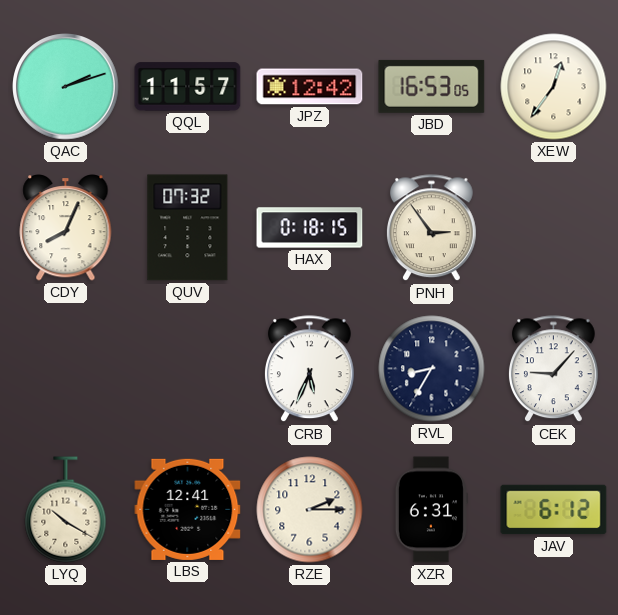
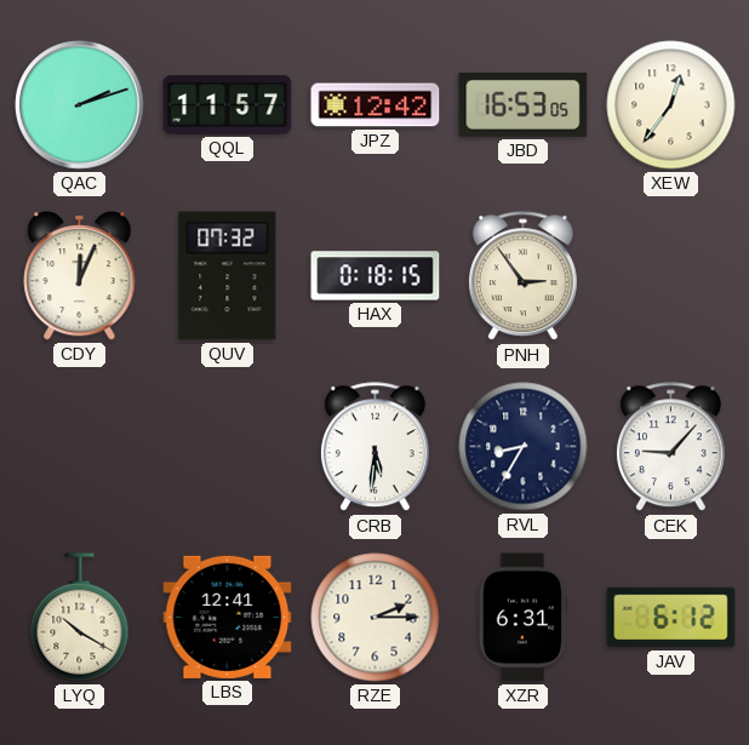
CDY: 8:04 -> 12:04
CRB: 5:34 -> 5:31
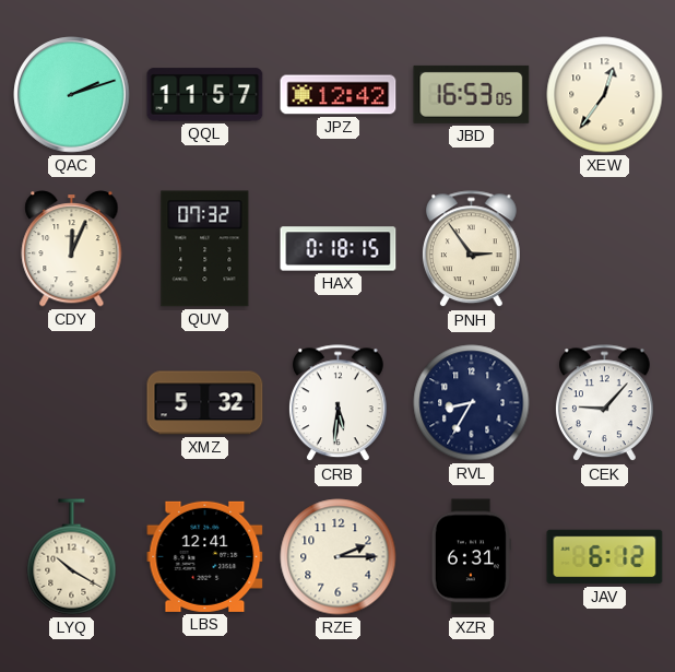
XMZ: none -> 5:32
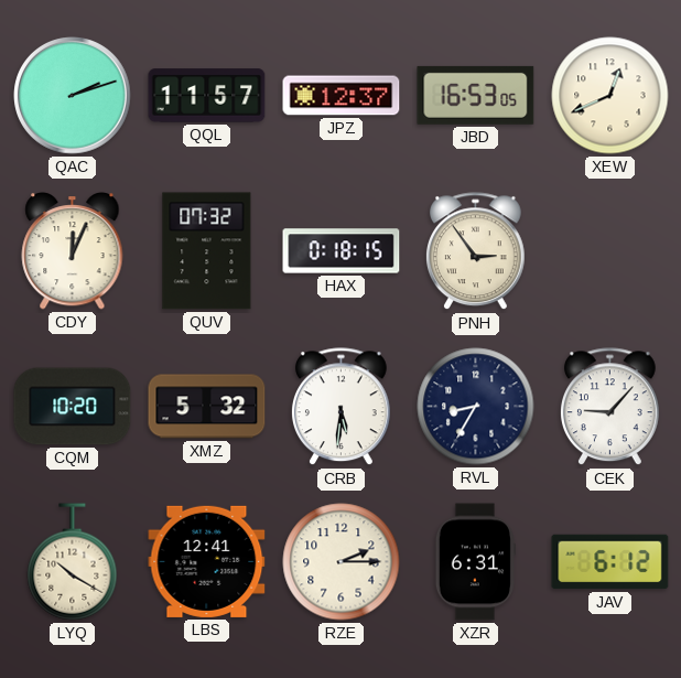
JPZ: 12:42 -> 12:37
XEW: 12:36 -> 12:41
CQM: none -> 10:20
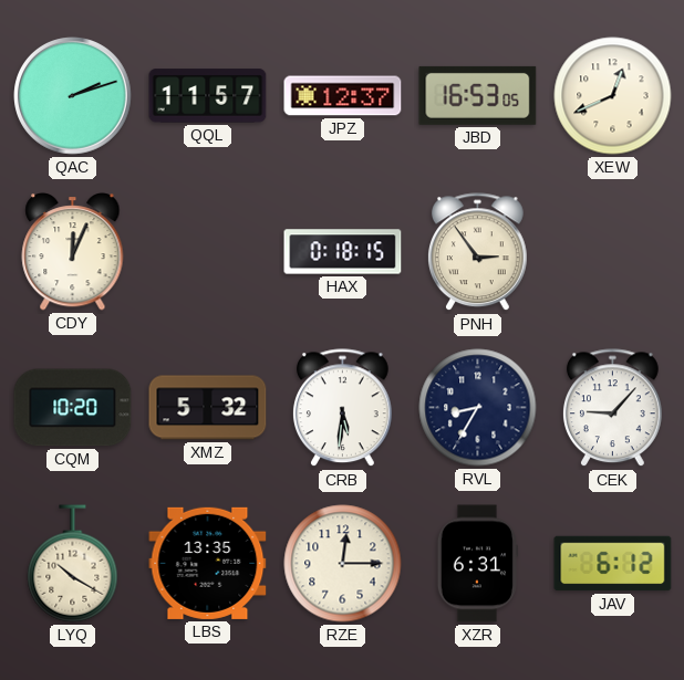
QUV: 07:32 -> none
LBS: 12:41 -> 13:35
RZE: 2:15 -> 12:15
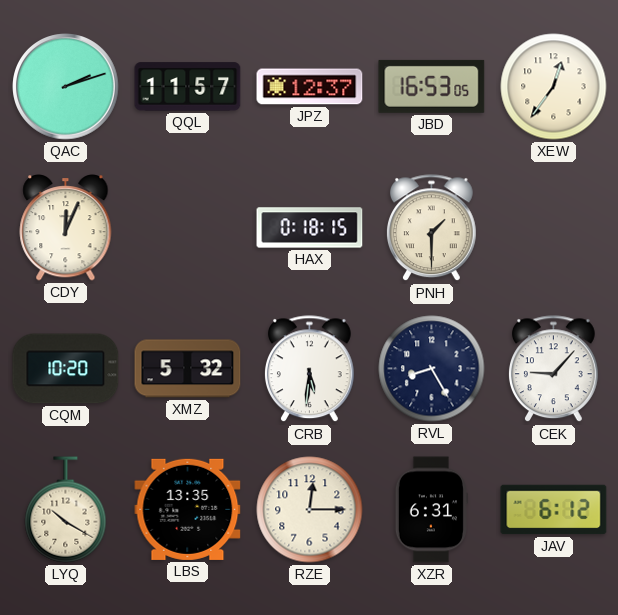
XEW: 12:41 -> 12:36
PNH: 2:54 -> 1:30
RVL: 8:35 -> 8:25
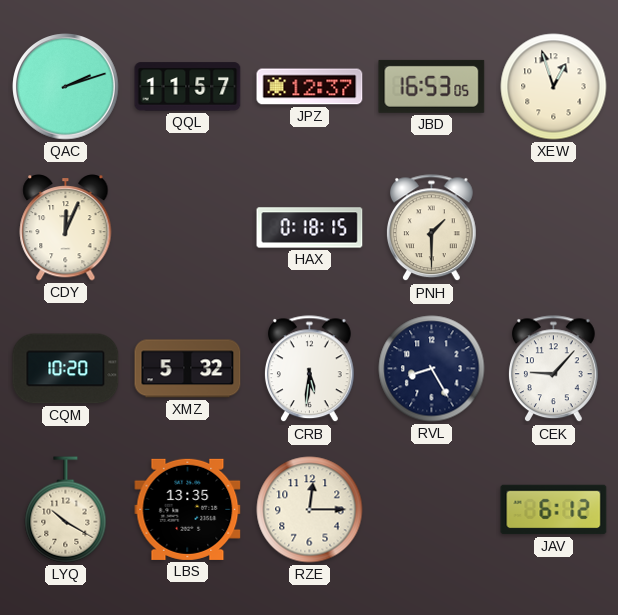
XEW: 12:36 -> 12:57
XZR: 6:31 -> none
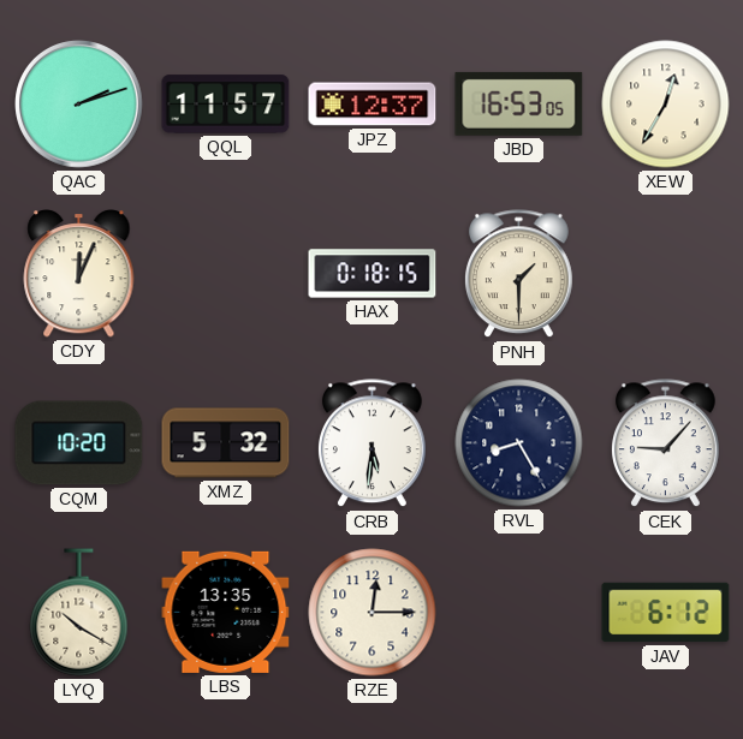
XEW: 12:57 -> 12:35
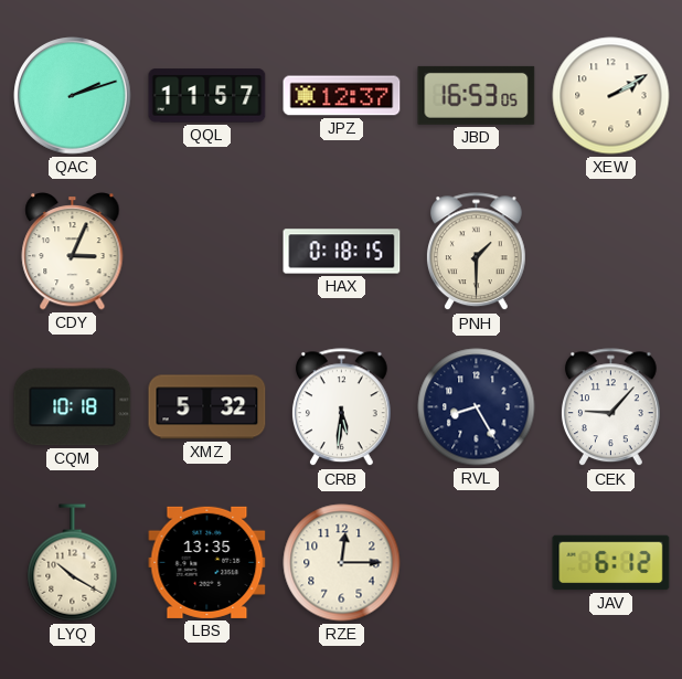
XEW: 12:35 -> 2:10
CDY: 12:04 -> 3:04
CQM: 10:20 -> 10:18
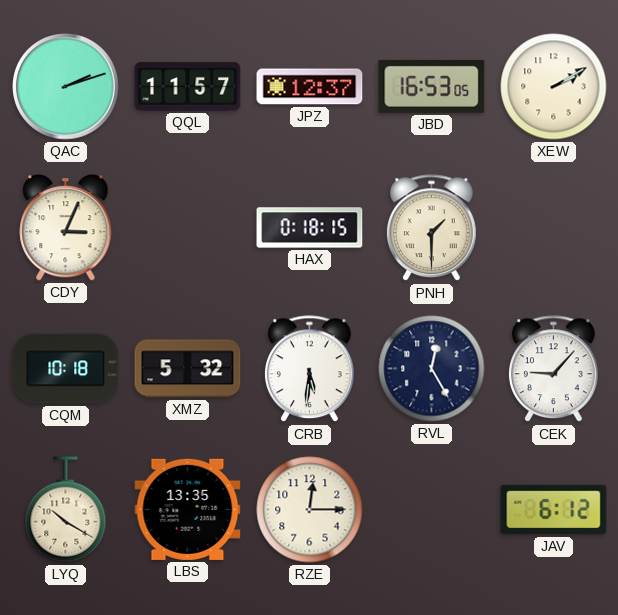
RVL: 8:25 -> 12:25
